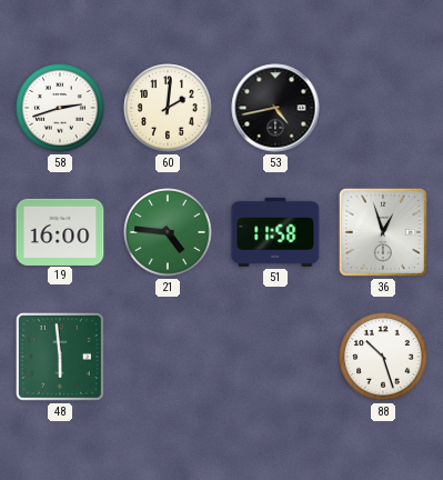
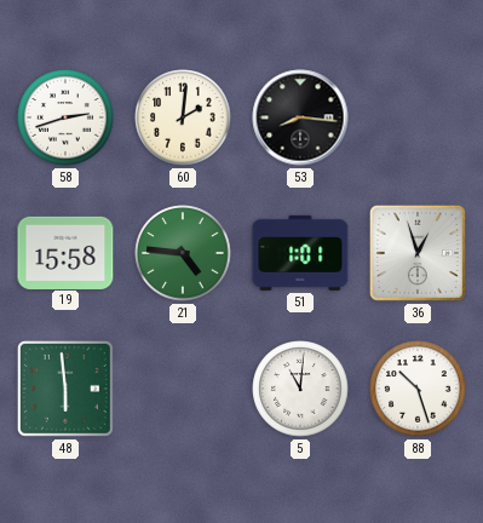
53: 4:43 -> 8:16
19: 16:00 -> 15:58
51: 11:58 -> 1:01
5: none -> 11:01
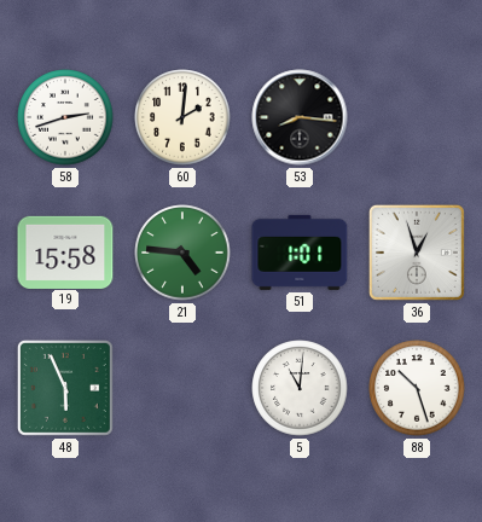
48: 5:59 -> 5:56
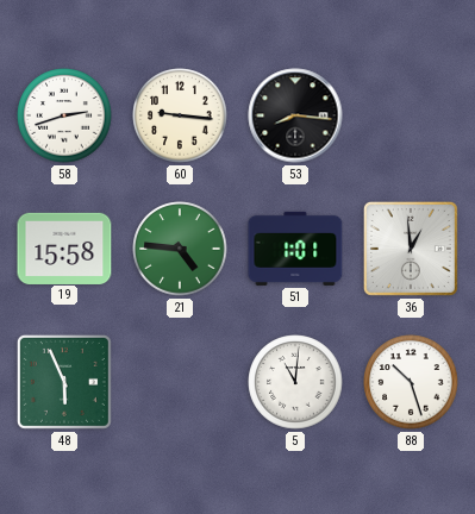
60: 2:01 -> 9:16
36: 12:57 -> 12:59
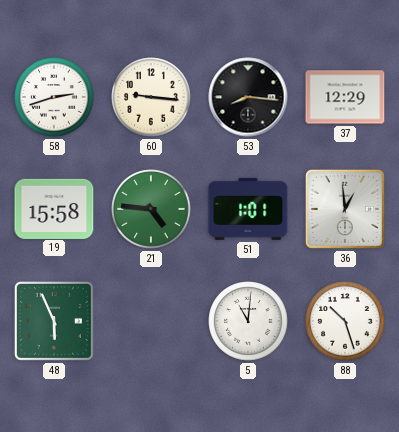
37: none -> 12:29
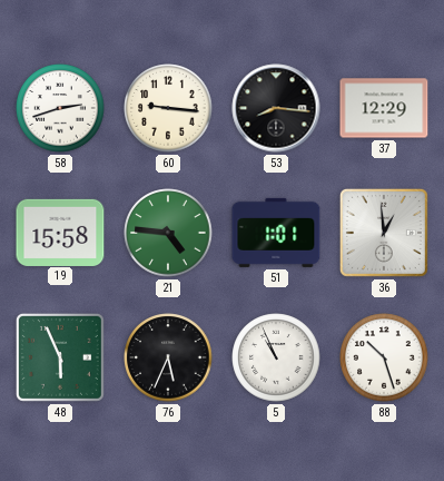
76: none -> 5:34
5: 11:01 -> 10:56
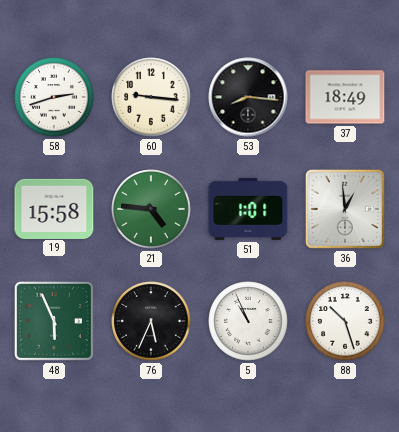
37: 12:29 -> 18:49
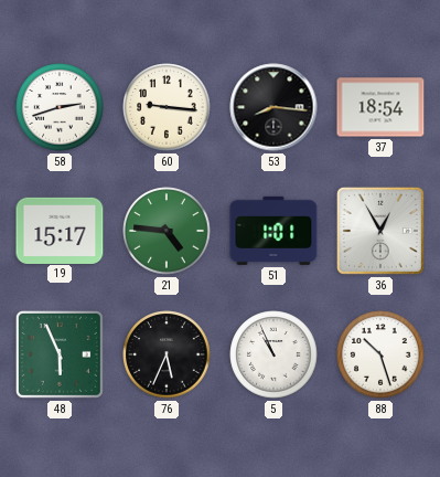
37: 18:49 -> 18:54
19: 15:58 -> 15:17
36: 12:59 -> 12:55
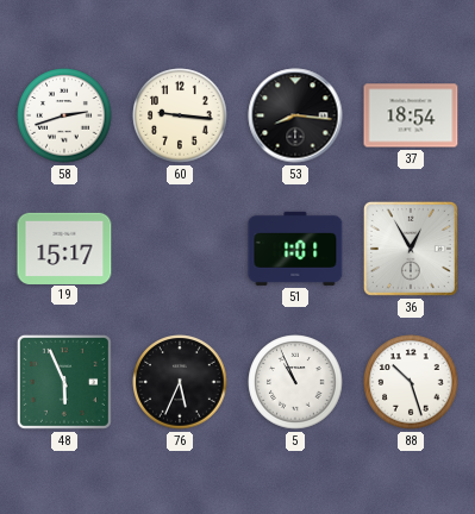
21: 4:46 -> none
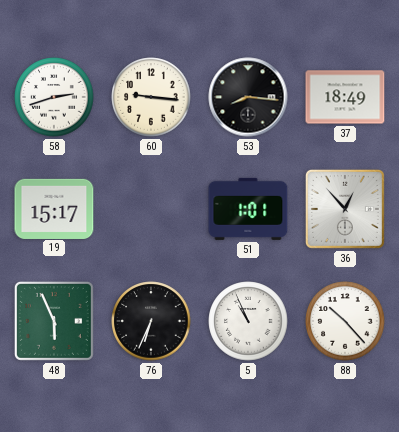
37: 18:54 -> 18:49
36: 12:55 -> 12:53
76: 5:34 -> 6:34
88: 10:27 -> 10:23
